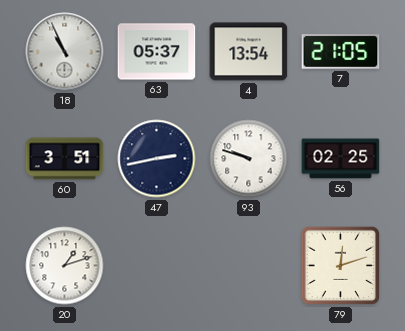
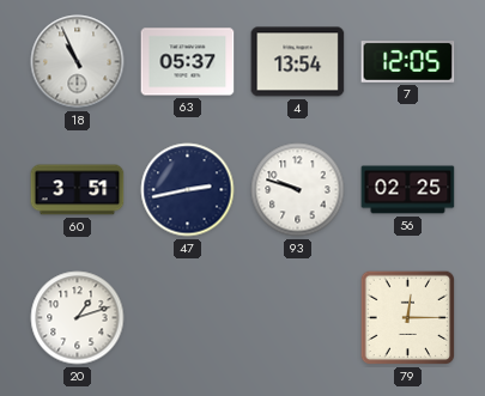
7: 21:05 -> 12:05
79: 12:12 -> 12:15
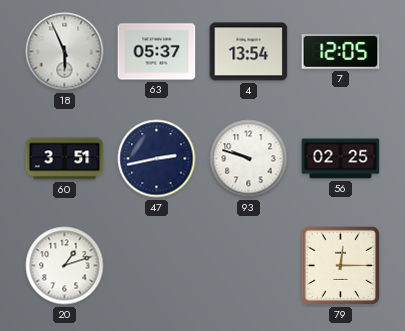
18: 10:56 -> 5:56
